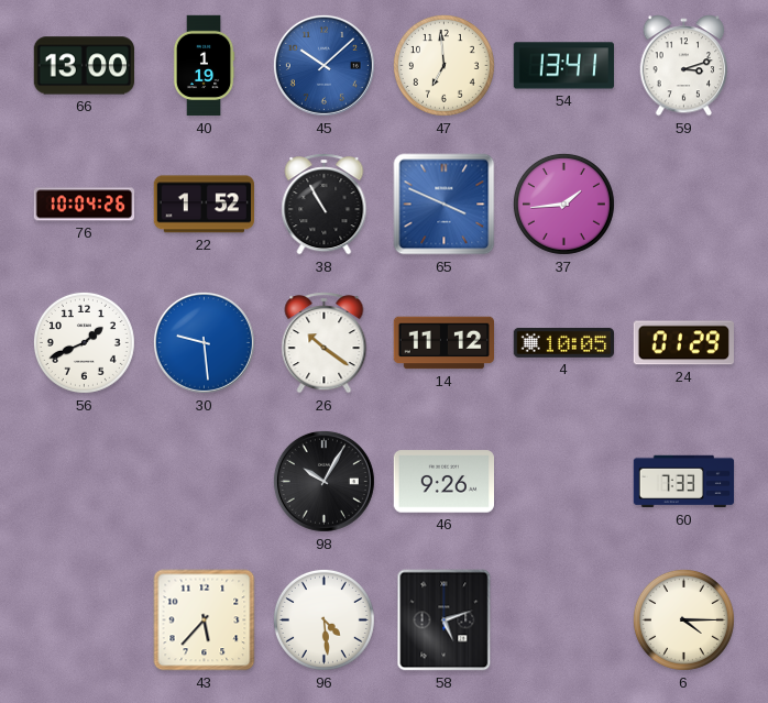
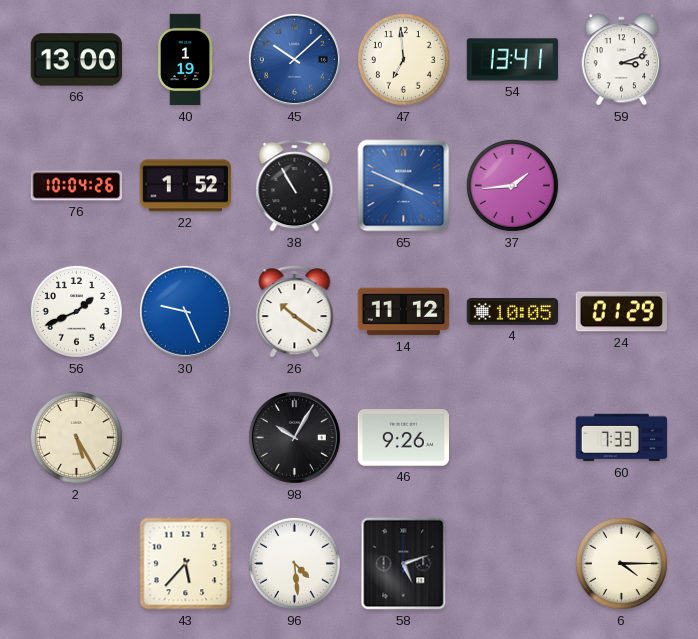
30: 9:29 -> 9:26
2: none -> 5:25
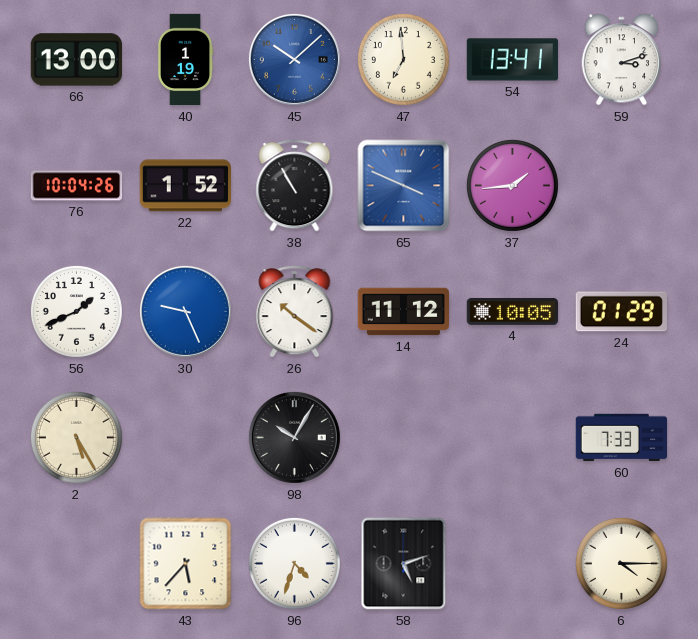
46: 9:26 -> none
96: 4:29 -> 4:33
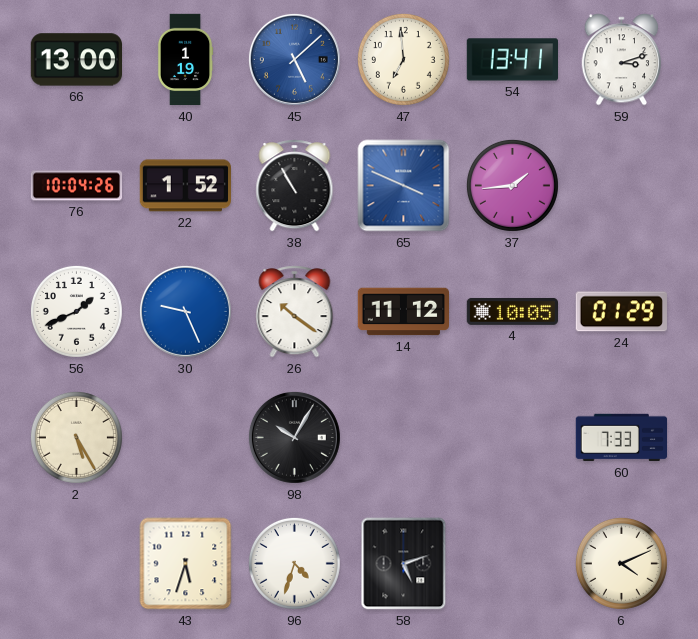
45: 10:08 -> 5:08
43: 5:37 -> 5:33
6: 4:15 -> 4:11
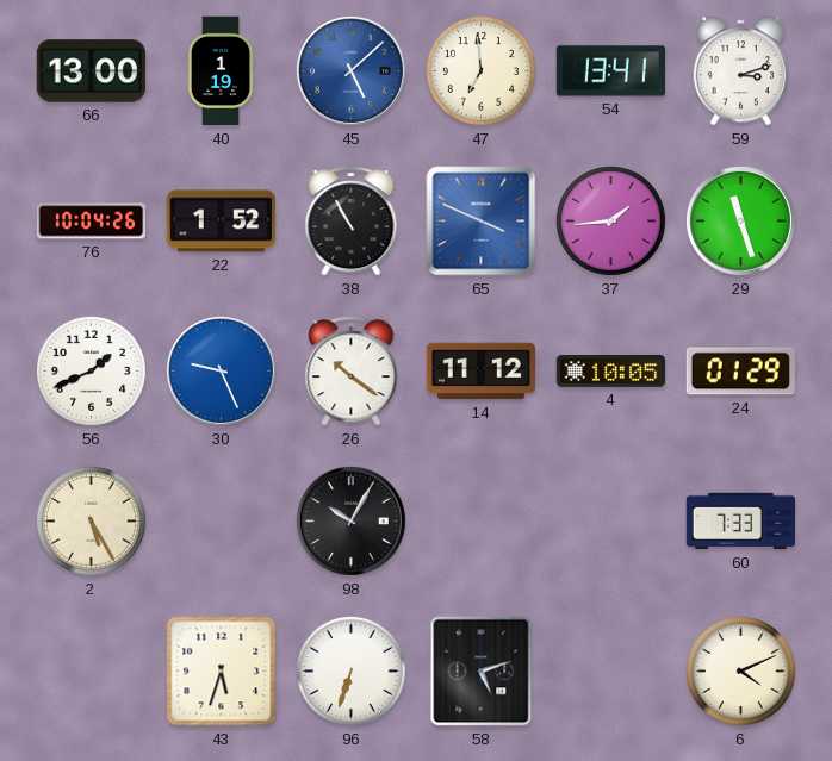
29: none -> 11:27
96: 4:33 -> 6:33
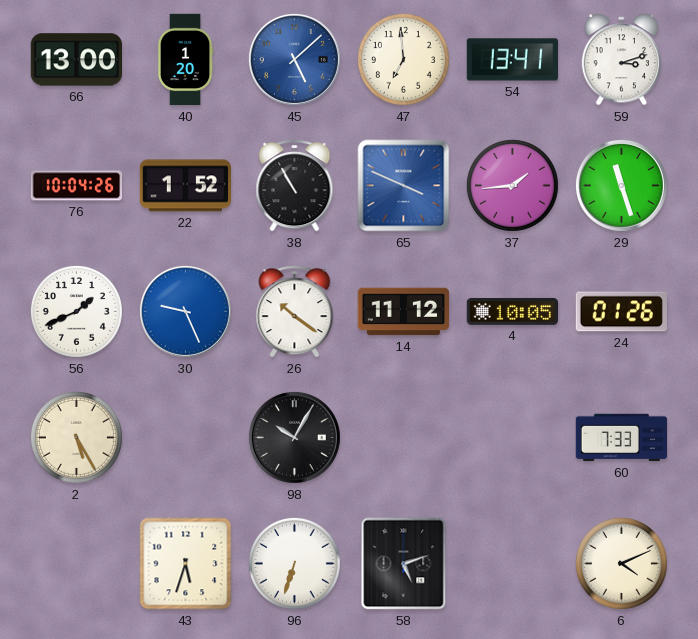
40: 1:19 -> 1:20
24: 01:29 -> 01:26
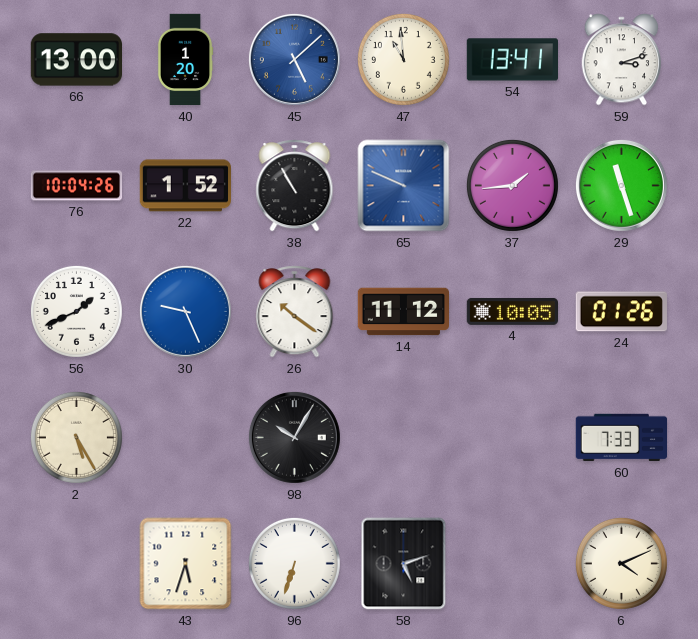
47: 6:59 -> 10:59
65: 3:49 -> 9:49
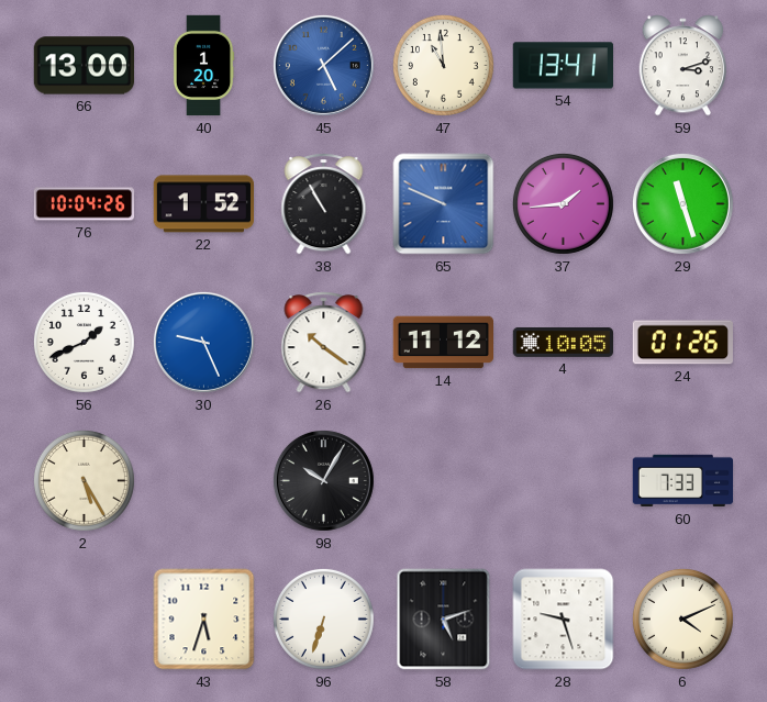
28: none -> 9:27
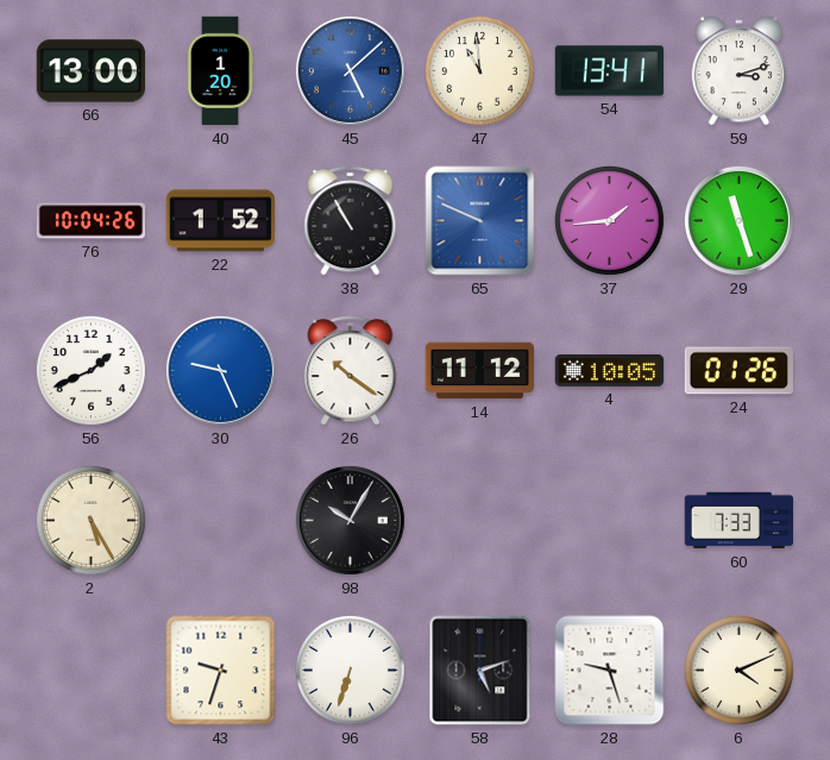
43: 5:33 -> 9:33
